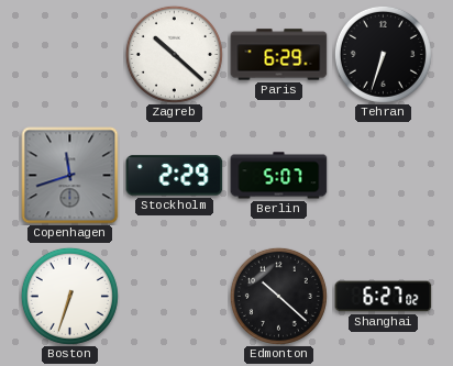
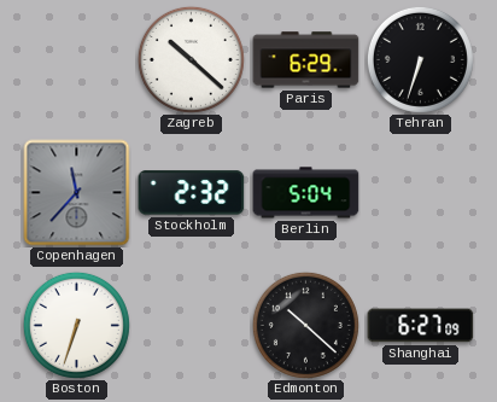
Copenhagen: 11:42 -> 11:37
Stockholm: 2:29 -> 2:32
Berlin: 5:07 -> 5:04
Shanghai: 6:27:02 -> 6:27:09
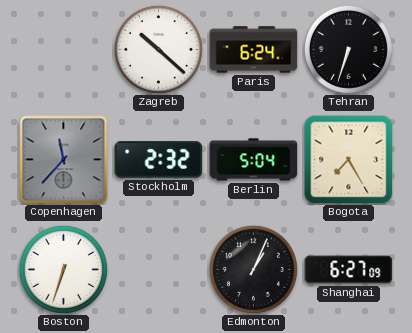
Paris: 6:29 -> 6:24
Bogota: none -> 7:25
Edmonton: 10:22 -> 1:04
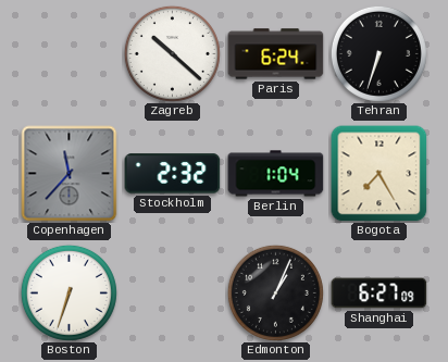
Berlin: 5:04 -> 1:04
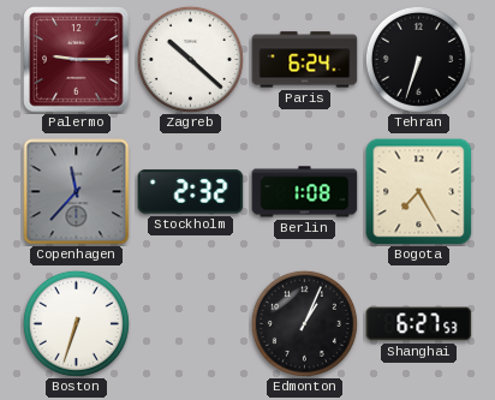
Palermo: none -> 9:15
Berlin: 1:04 -> 1:08
Shanghai: 6:27:09 -> 6:27:53
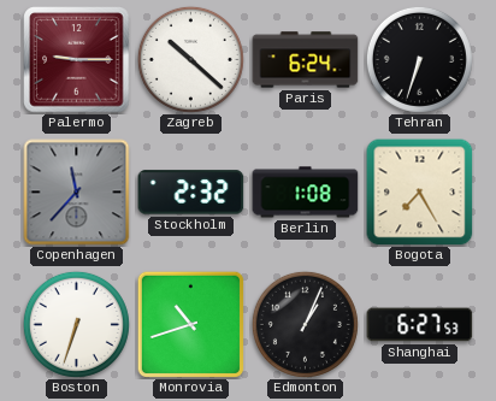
Monrovia: none -> 10:42
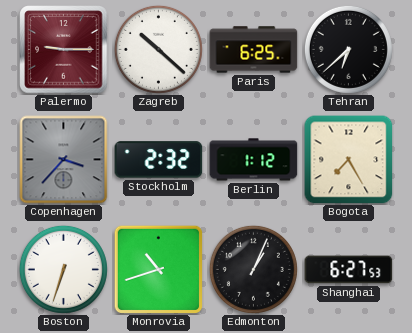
Paris: 6:24 -> 6:25
Tehran: 6:33 -> 6:38
Copenhagen: 11:37 -> 3:37
Berlin: 1:08 -> 1:12
